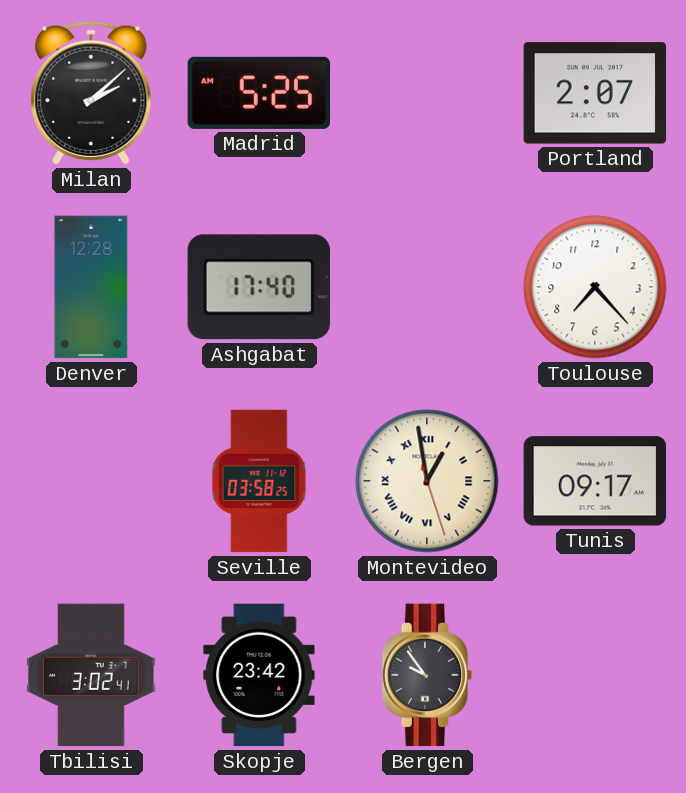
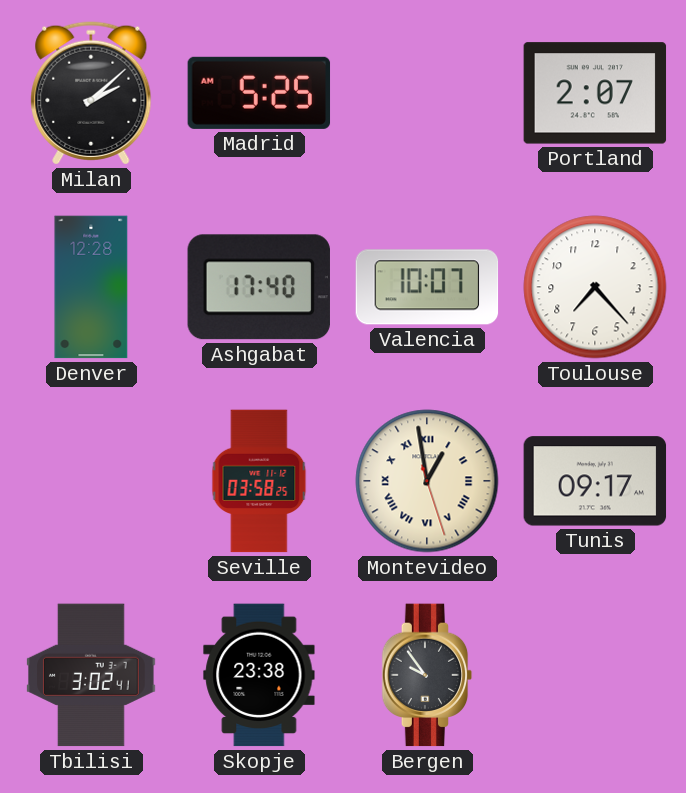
Valencia: none -> 10:07
Skopje: 23:42 -> 23:38
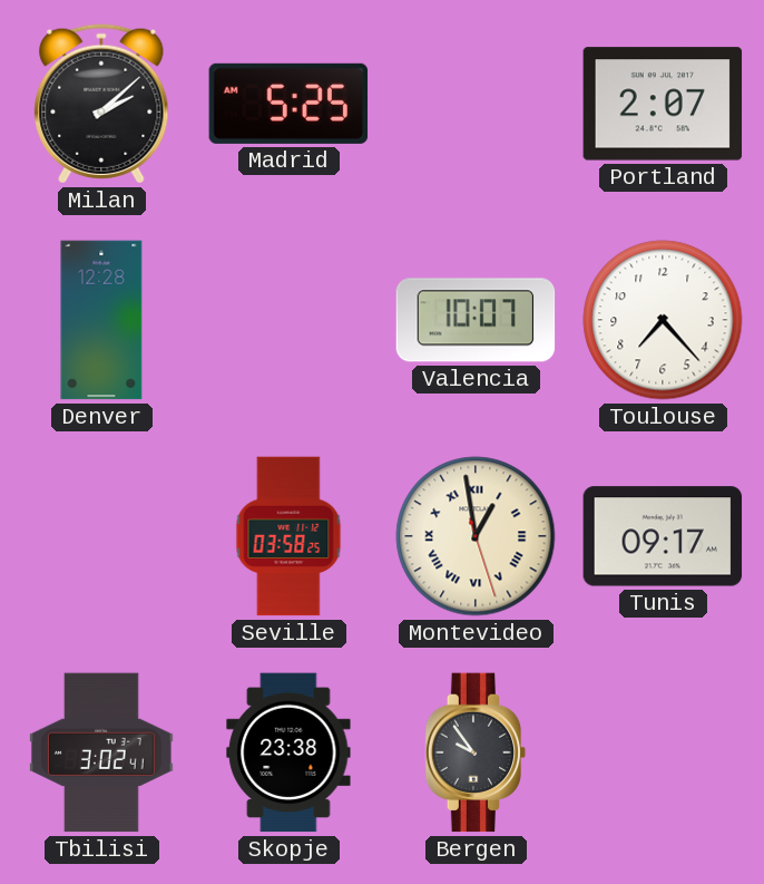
Ashgabat: 17:40 -> none
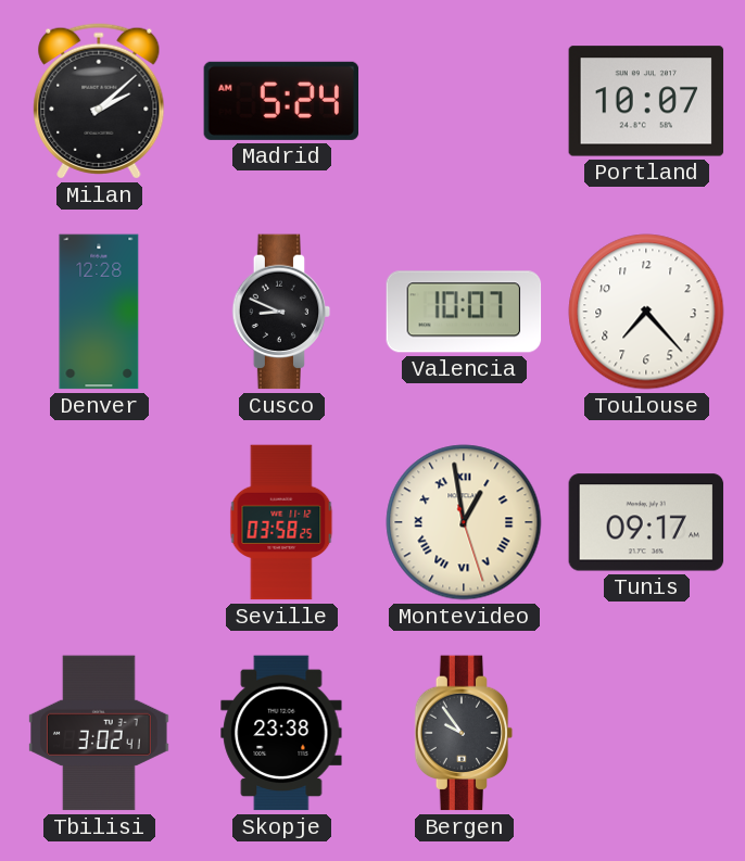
Madrid: 5:25 -> 5:24
Portland: 2:07 -> 10:07
Cusco: none -> 8:49
